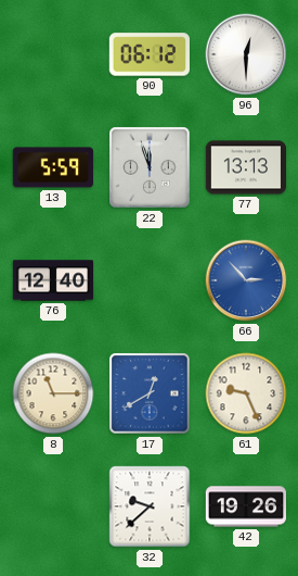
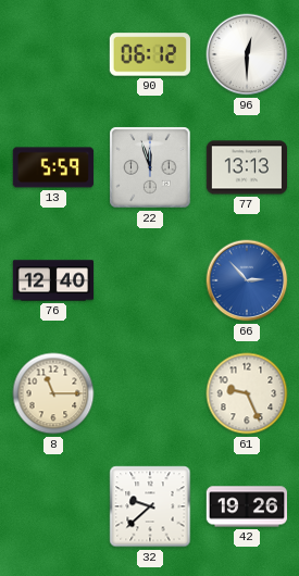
17: 12:40 -> none
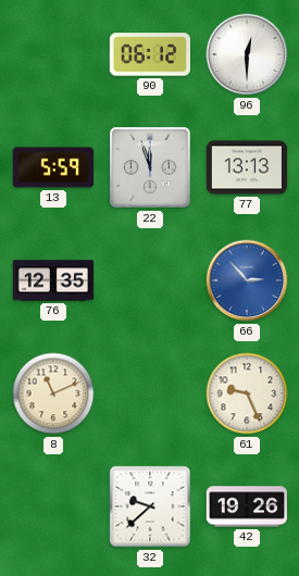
76: 12:40 -> 12:35
8: 11:15 -> 11:11
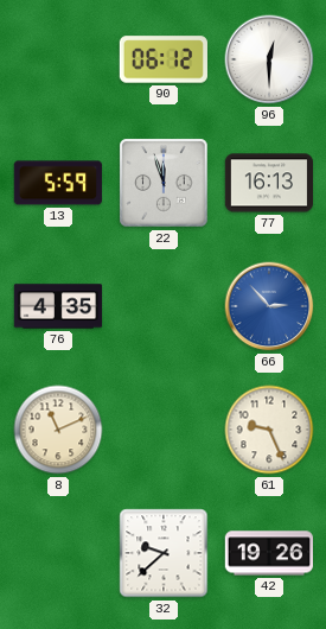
77: 13:13 -> 16:13
76: 12:35 -> 4:35
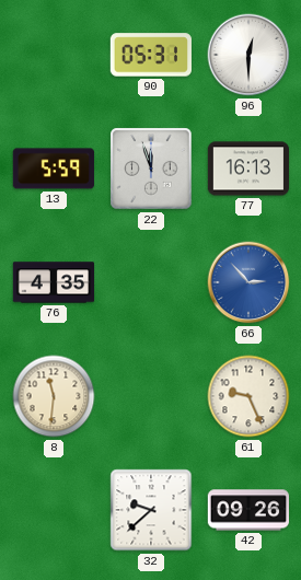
90: 06:12 -> 05:31
8: 11:11 -> 11:31
42: 19:26 -> 09:26
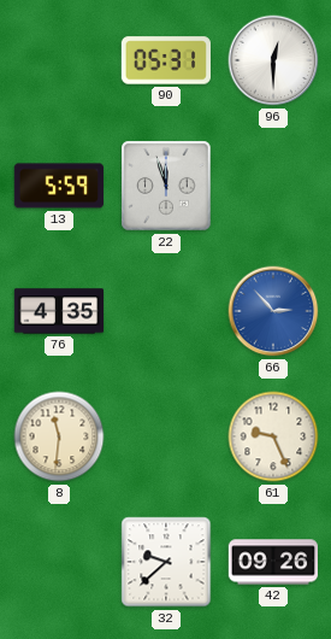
77: 16:13 -> none
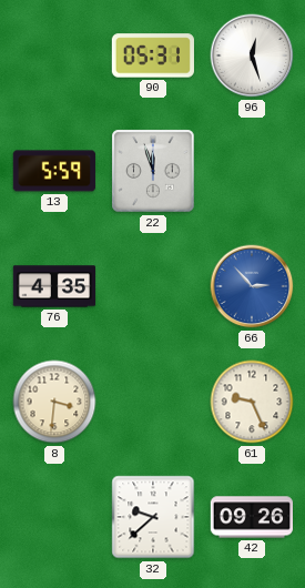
96: 12:30 -> 12:27
8: 11:31 -> 3:31
